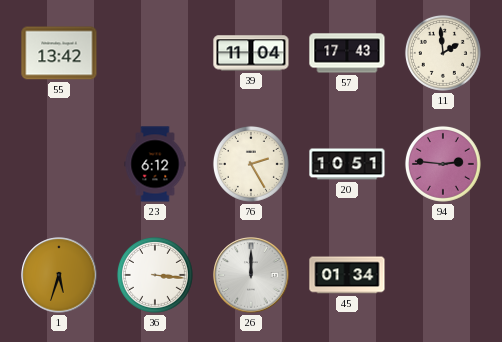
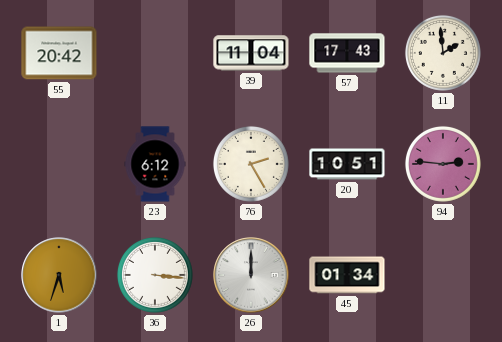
55: 13:42 -> 20:42
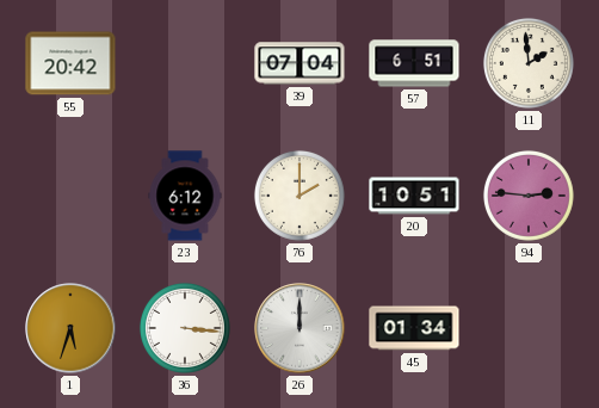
39: 11:04 -> 07:04
57: 17:43 -> 6:51
76: 2:25 -> 2:00
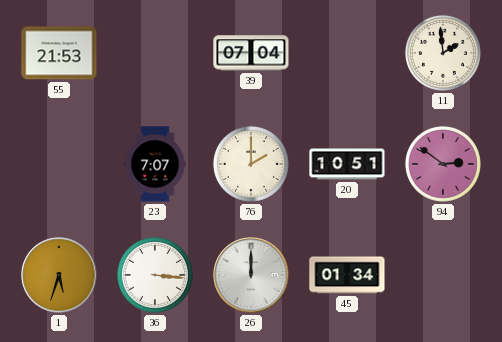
55: 20:42 -> 21:53
57: 6:51 -> none
23: 6:12 -> 7:07
94: 2:46 -> 2:51
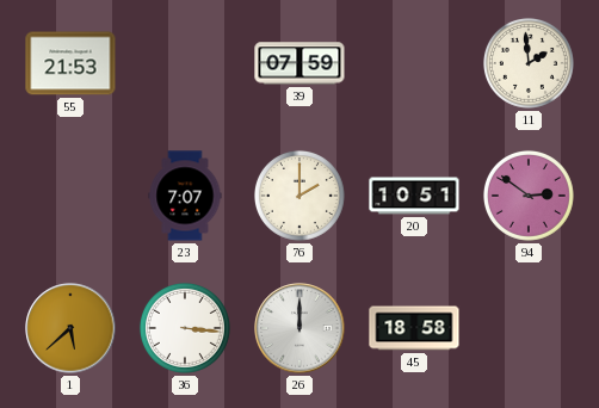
39: 07:04 -> 07:59
1: 5:33 -> 5:38
45: 01:34 -> 18:58
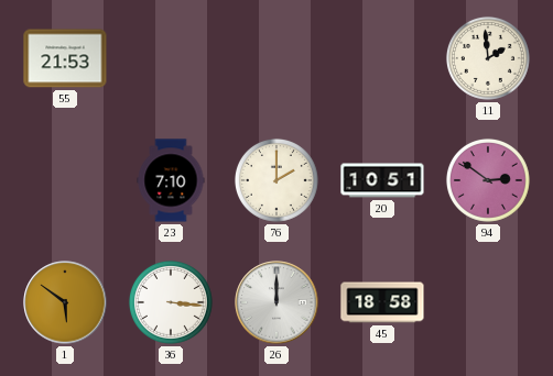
39: 07:59 -> none
23: 7:07 -> 7:10
1: 5:38 -> 5:51
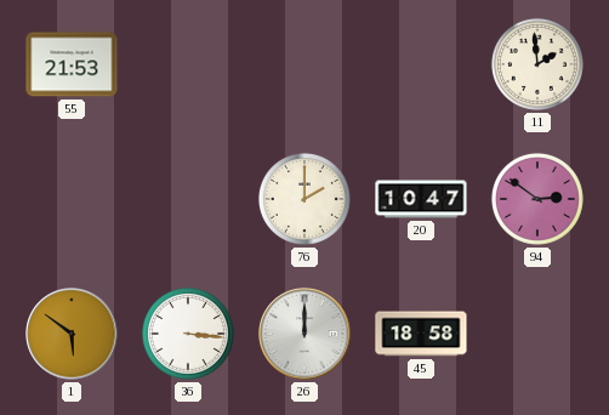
23: 7:10 -> none
20: 10:51 -> 10:47
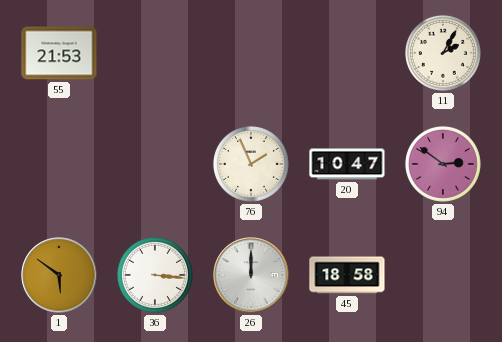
11: 1:59 -> 2:05
76: 2:00 -> 1:56
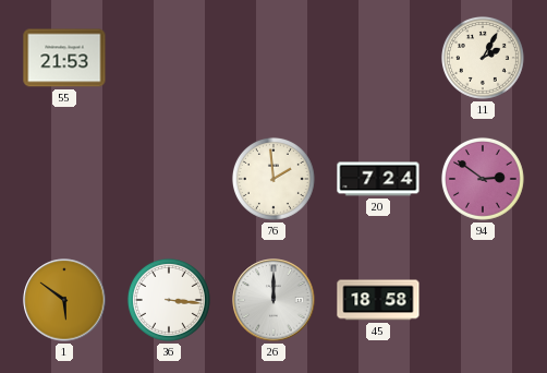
76: 1:56 -> 1:59
20: 10:47 -> 7:24
